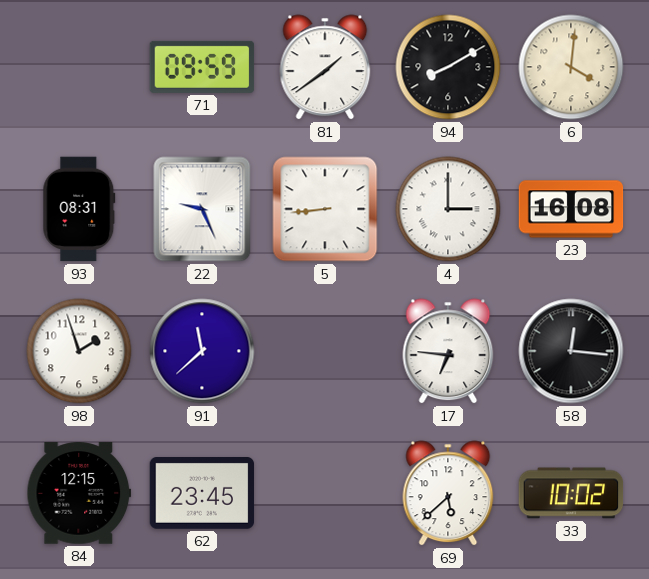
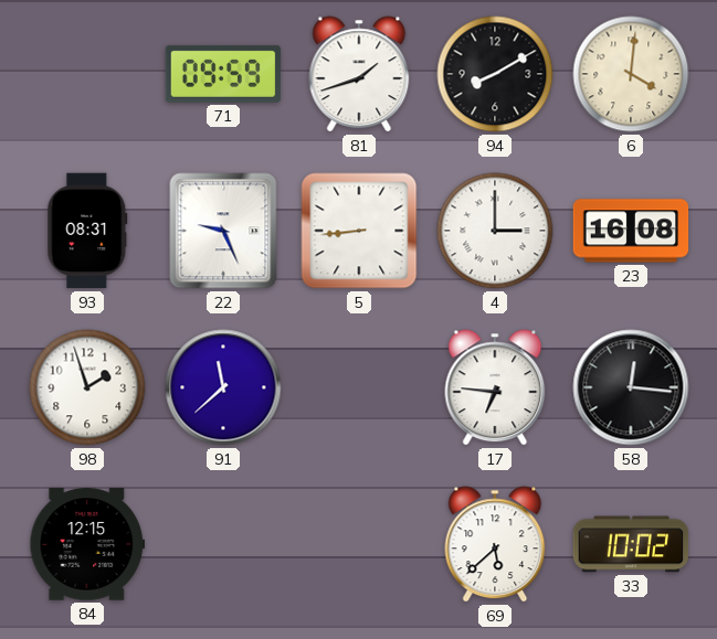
81: 1:39 -> 1:42
62: 23:45 -> none
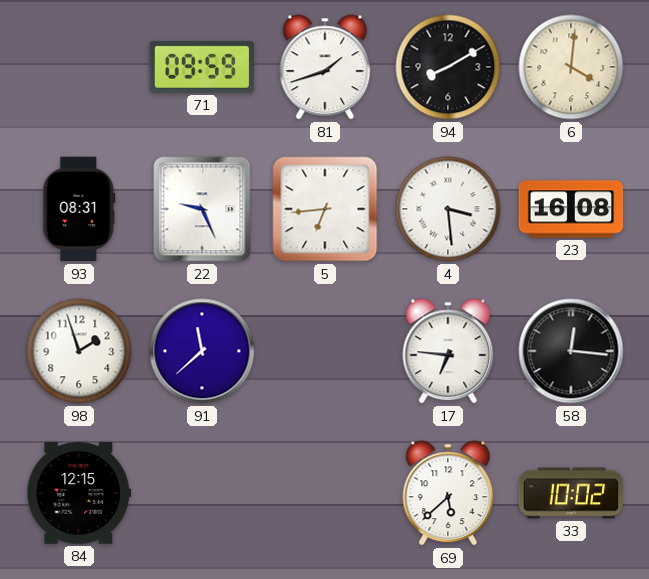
5: 8:44 -> 6:44
4: 3:00 -> 3:29
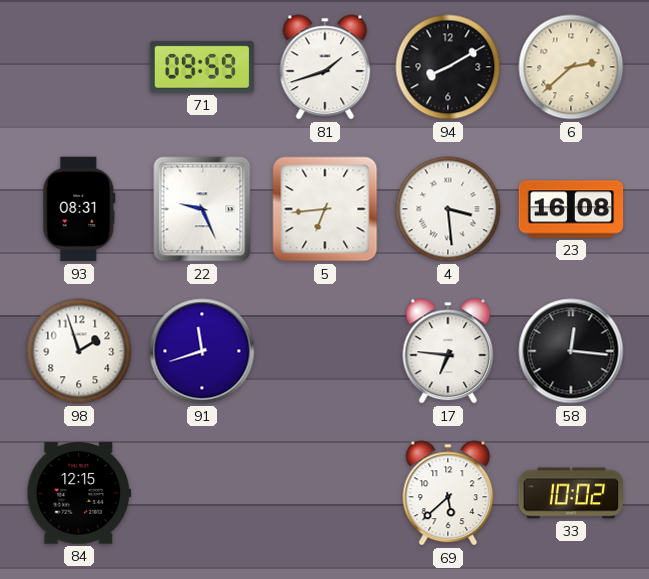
6: 4:01 -> 2:38
91: 11:38 -> 11:42
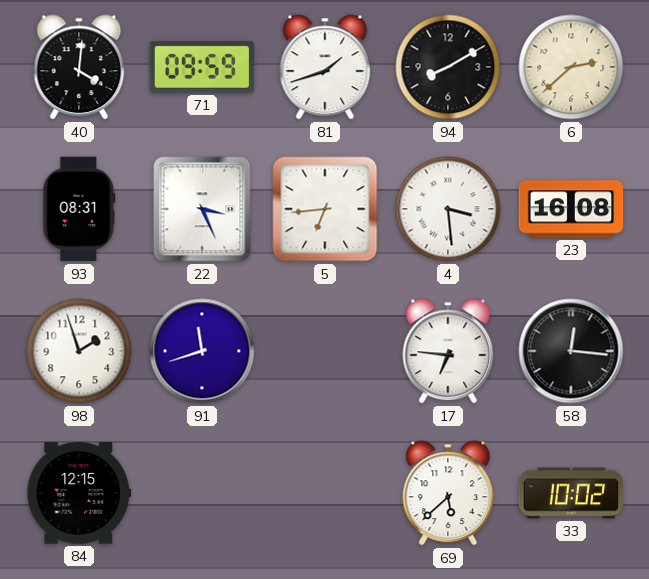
40: none -> 4:01
22: 9:26 -> 3:26
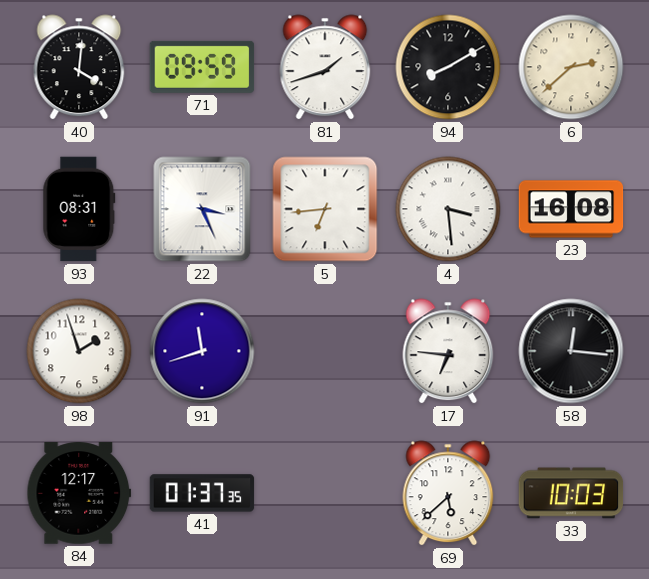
84: 12:15 -> 12:17
41: none -> 01:37
33: 10:02 -> 10:03
